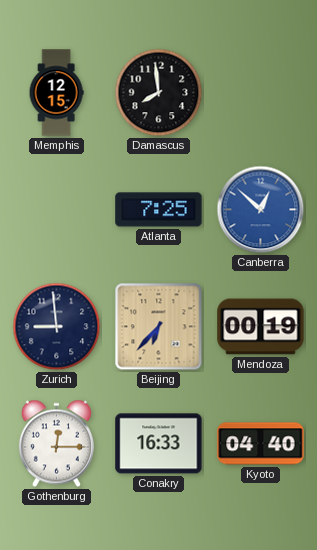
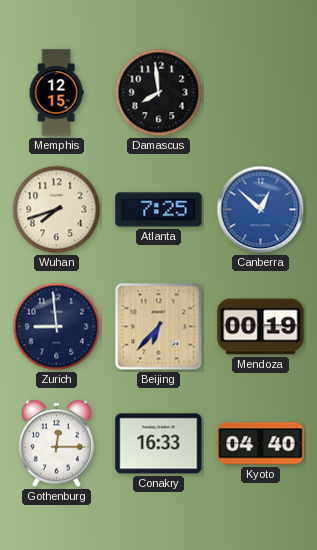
Wuhan: none -> 7:42
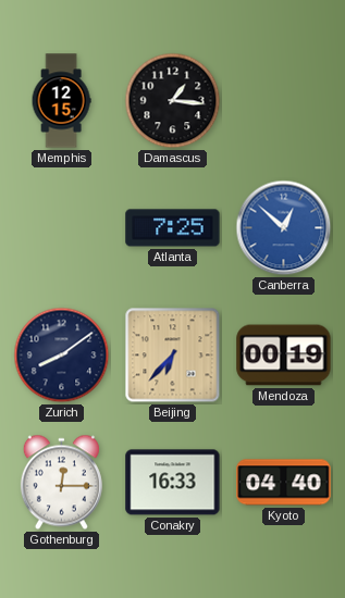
Damascus: 7:59 -> 1:16
Wuhan: 7:42 -> none
Zurich: 8:59 -> 8:09
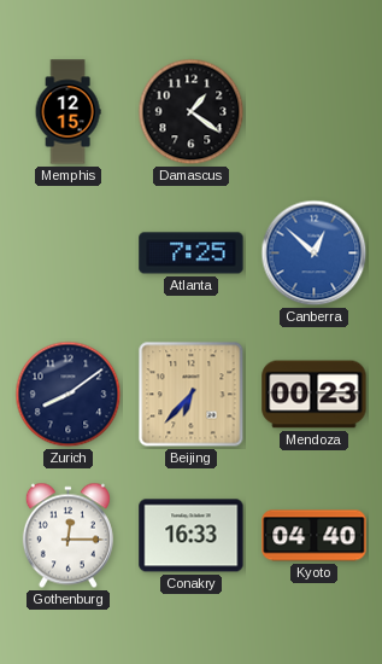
Damascus: 1:16 -> 1:21
Mendoza: 00:19 -> 00:23
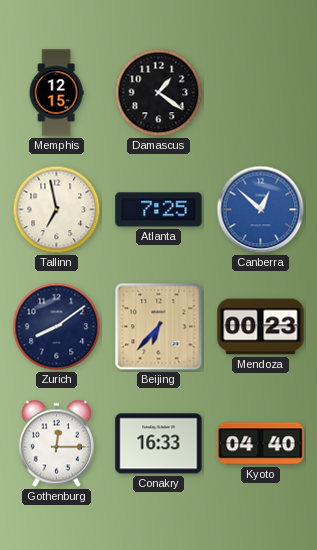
Tallinn: none -> 6:58
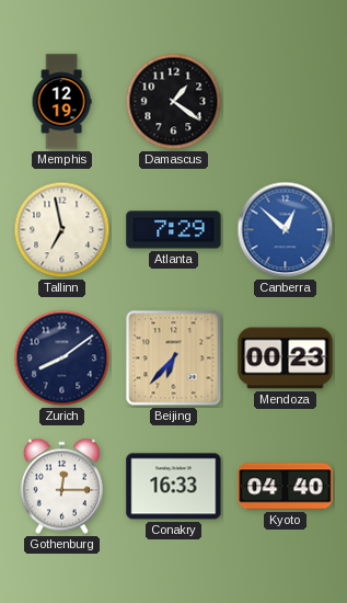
Memphis: 12:15 -> 12:19
Atlanta: 7:25 -> 7:29
